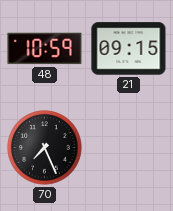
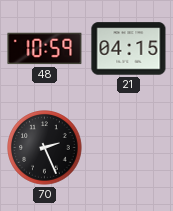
21: 09:15 -> 04:15
70: 7:26 -> 2:26
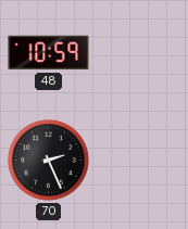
21: 04:15 -> none
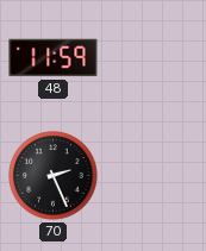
48: 10:59 -> 11:59
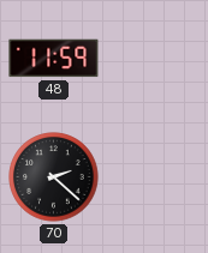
70: 2:26 -> 2:22
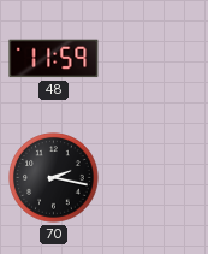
70: 2:22 -> 2:17
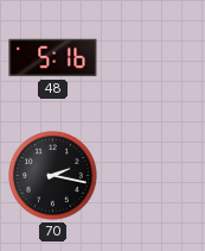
48: 11:59 -> 5:16
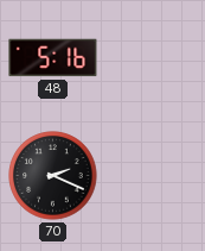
70: 2:17 -> 2:19
